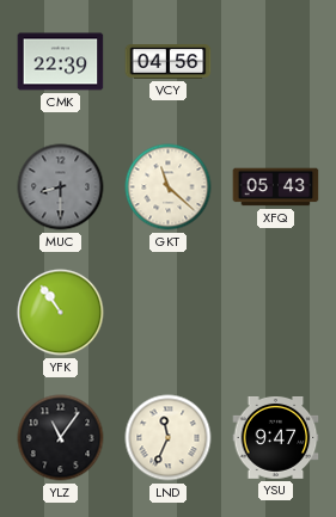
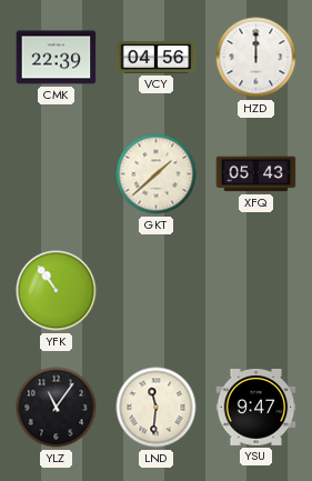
HZD: none -> 12:00
MUC: 8:30 -> none
GKT: 11:22 -> 1:38
LND: 11:34 -> 11:31
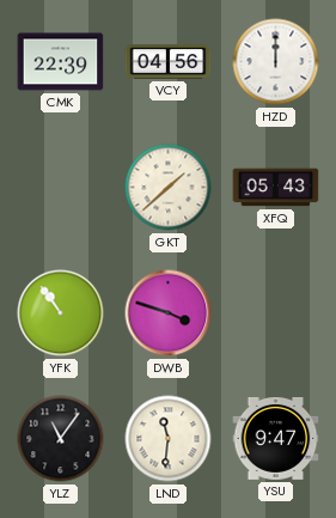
DWB: none -> 3:48
